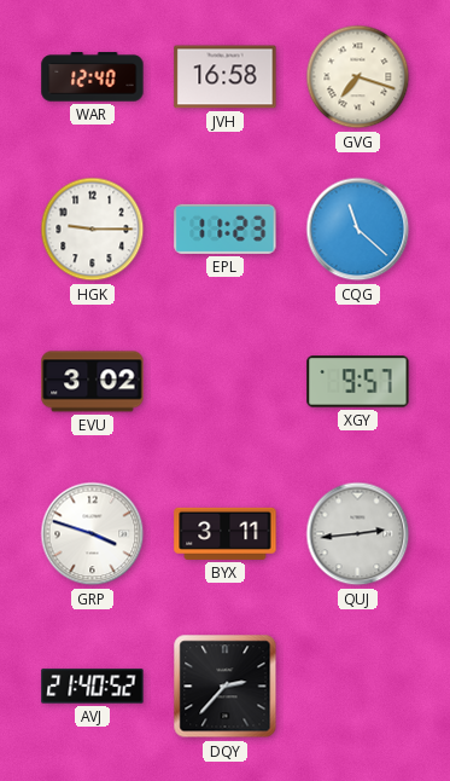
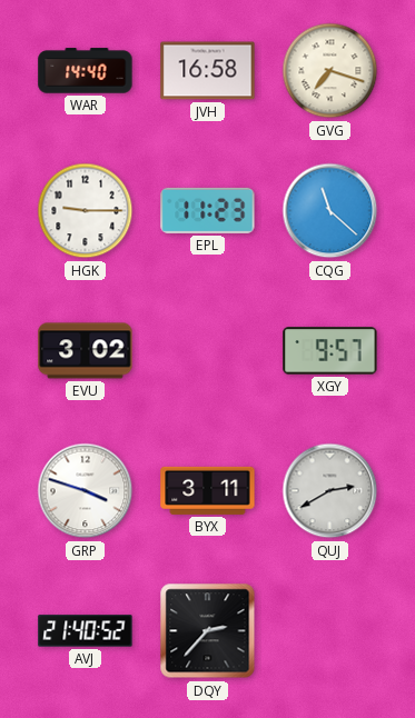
WAR: 12:40 -> 14:40
QUJ: 2:44 -> 2:40
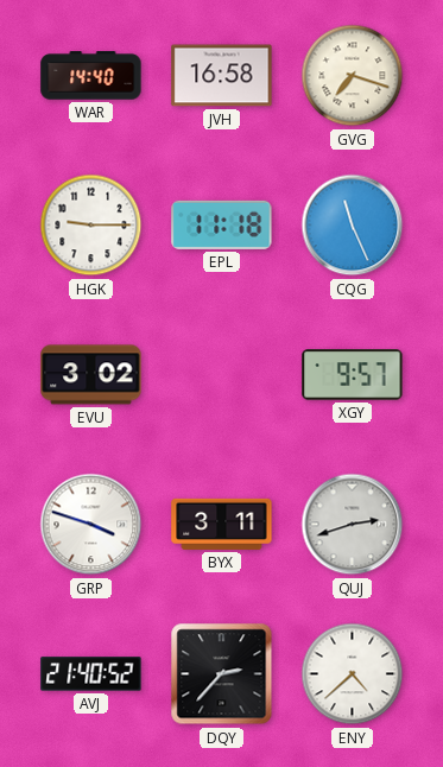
EPL: 11:23 -> 11:18
CQG: 11:22 -> 11:26
QUJ: 2:40 -> 2:42
ENY: none -> 4:38
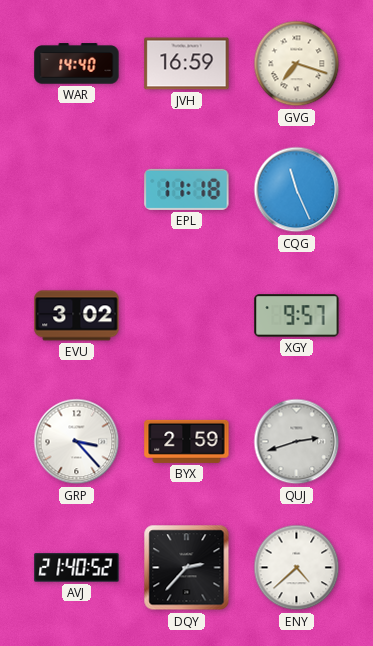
JVH: 16:58 -> 16:59
HGK: 9:15 -> none
GRP: 3:48 -> 3:23
BYX: 3:11 -> 2:59
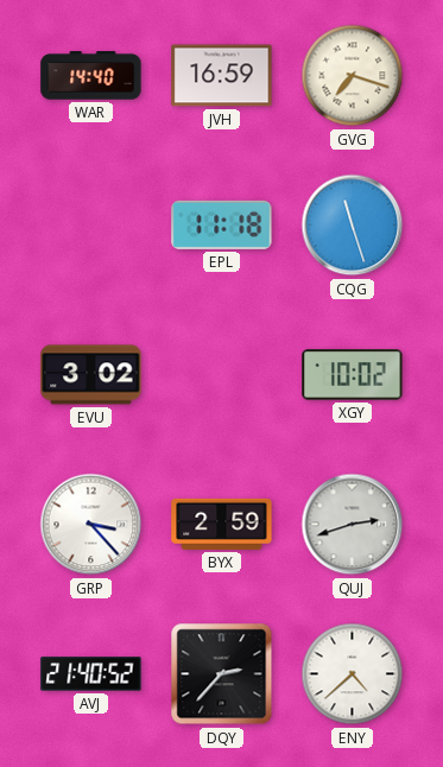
CQG: 11:26 -> 11:27
XGY: 9:57 -> 10:02
